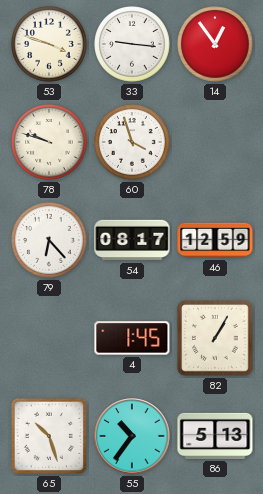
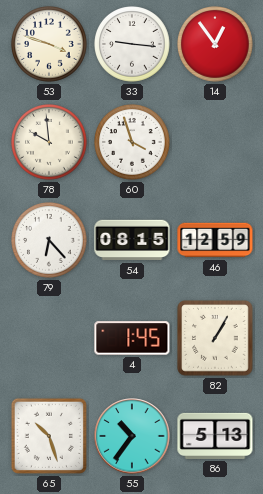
78: 9:48 -> 9:59
54: 08:17 -> 08:15
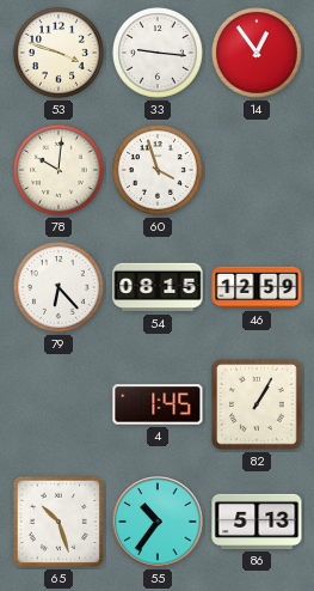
78: 9:59 -> 10:01
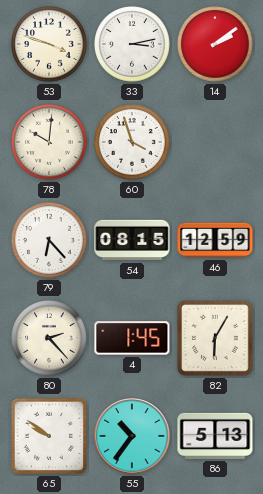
33: 9:16 -> 3:13
14: 12:54 -> 2:09
80: none -> 2:23
82: 1:05 -> 6:05
65: 10:27 -> 9:51
